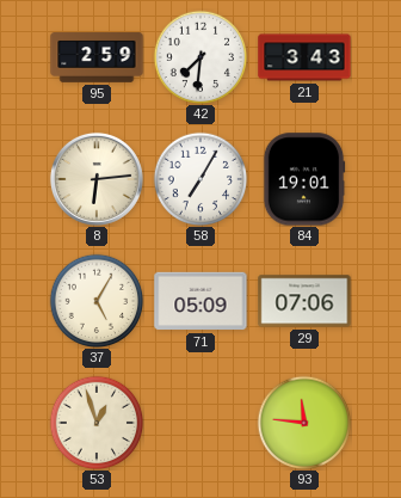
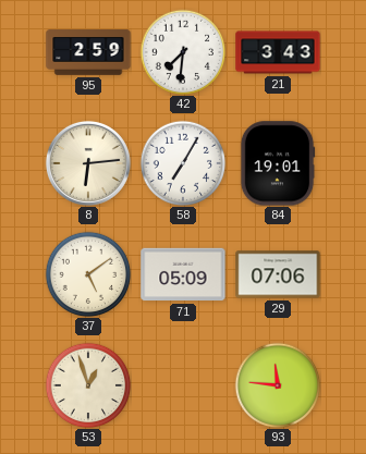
37: 5:05 -> 5:09
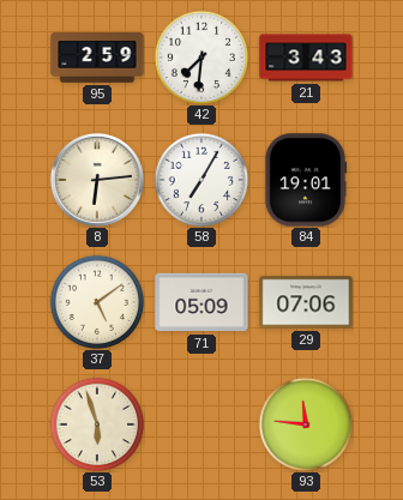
53: 12:57 -> 5:57
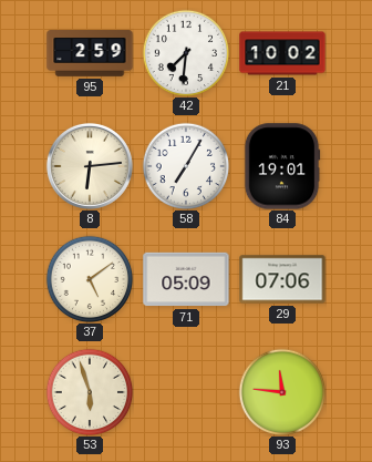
21: 3:43 -> 10:02
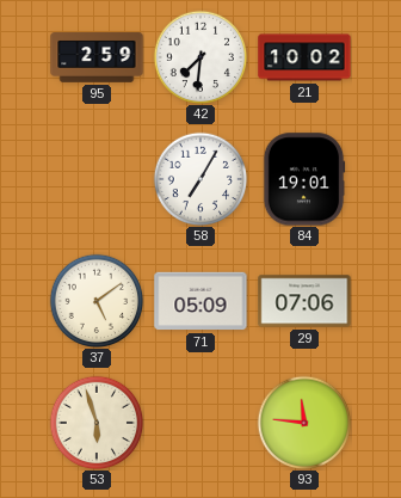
8: 6:14 -> none
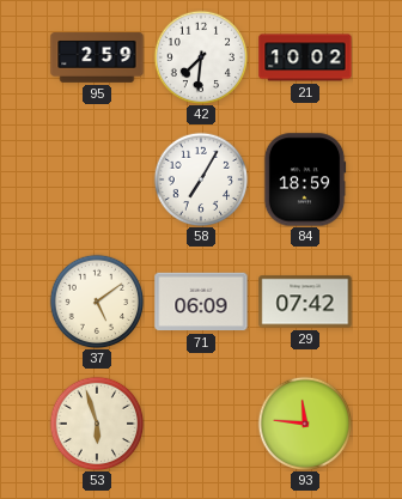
84: 19:01 -> 18:59
71: 05:09 -> 06:09
29: 07:06 -> 07:42
